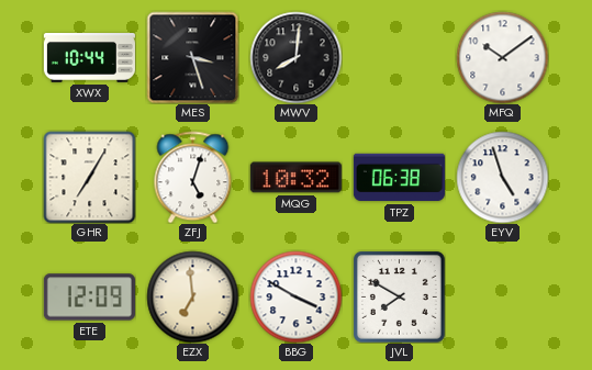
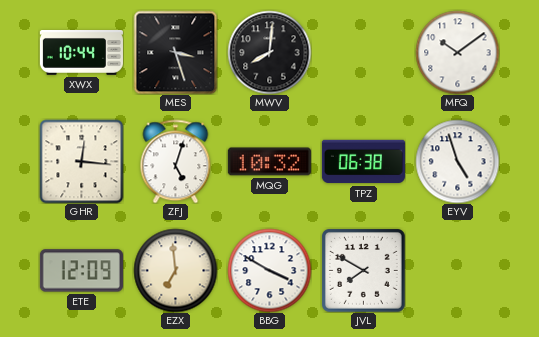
GHR: 7:05 -> 12:16
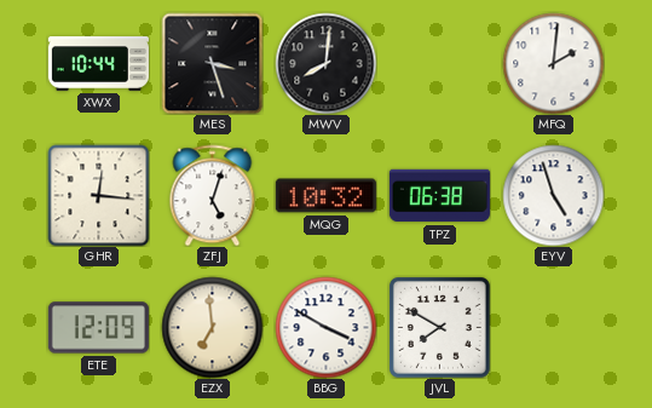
MFQ: 10:09 -> 2:01
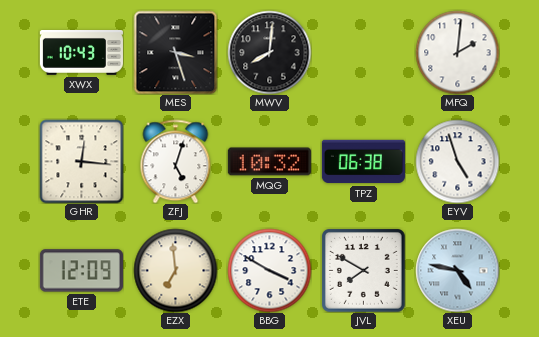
XWX: 10:44 -> 10:43
XEU: none -> 4:47
